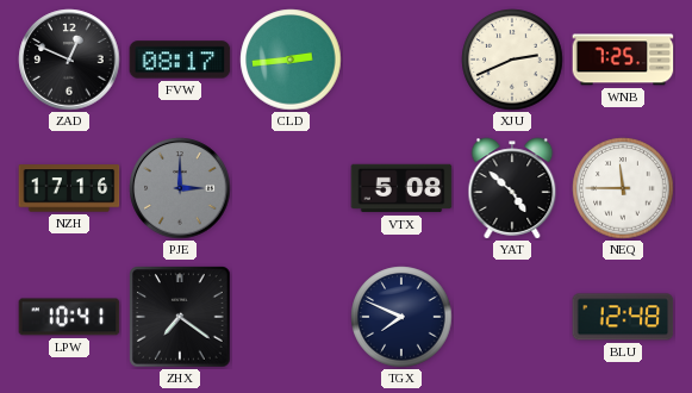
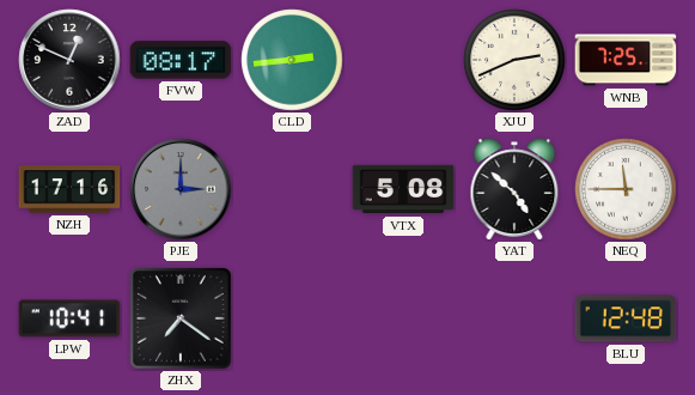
TGX: 7:49 -> none
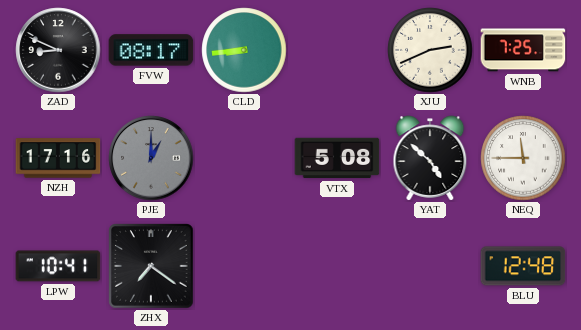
ZAD: 12:49 -> 8:49
CLD: 2:44 -> 8:44
PJE: 3:00 -> 1:00
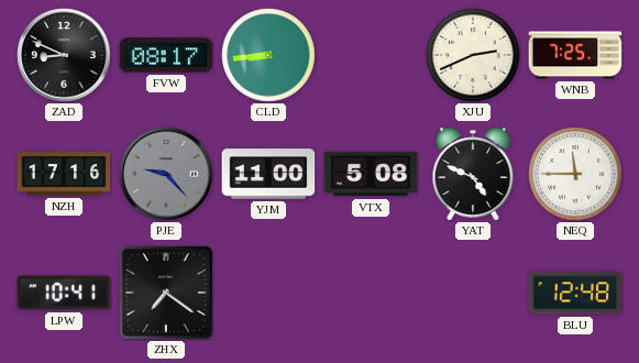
PJE: 1:00 -> 9:23
YJM: none -> 11:00
YAT: 4:52 -> 4:49
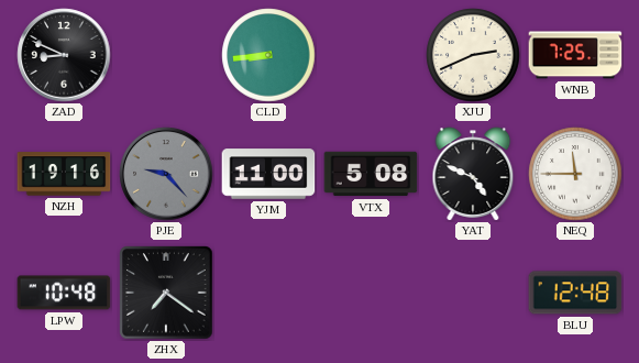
FVW: 08:17 -> none
NZH: 17:16 -> 19:16
LPW: 10:41 -> 10:48
